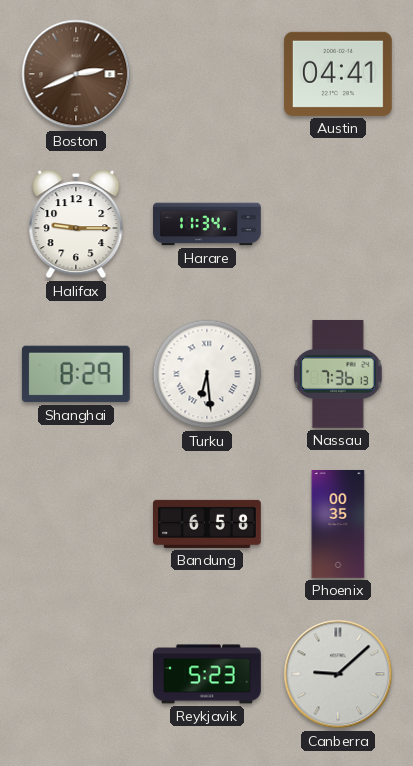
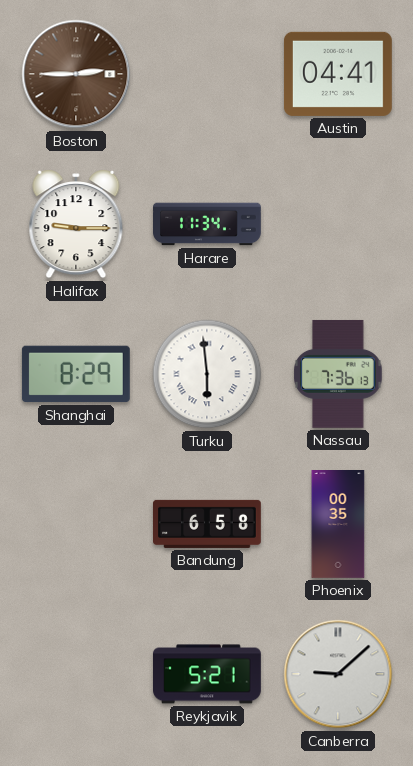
Boston: 2:41 -> 2:45
Turku: 6:29 -> 5:59
Reykjavik: 5:23 -> 5:21
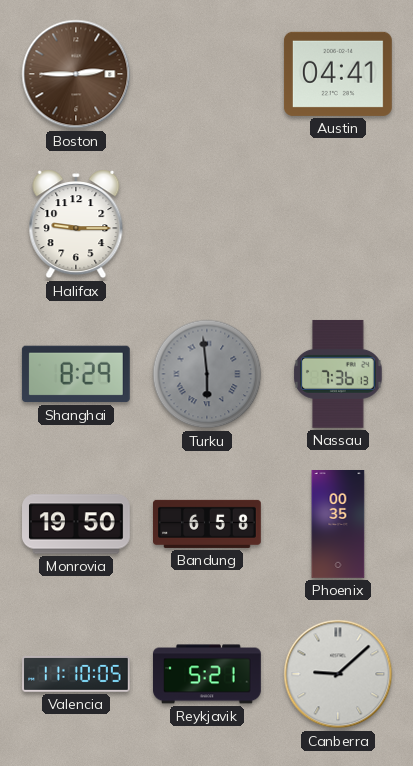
Harare: 11:34 -> none
Turku dial: white -> grey
Monrovia: none -> 19:50
Valencia: none -> 11:10
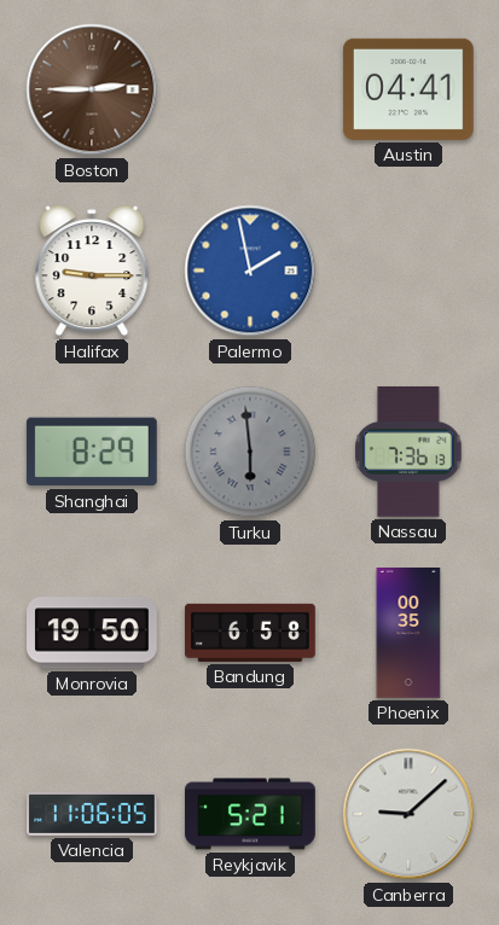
Palermo: none -> 1:58
Valencia: 11:10 -> 11:06
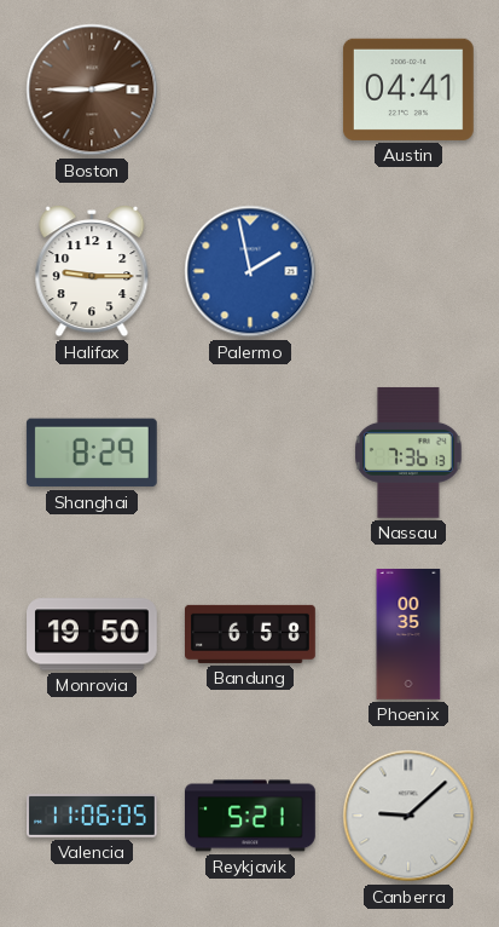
Turku: 5:59 -> none
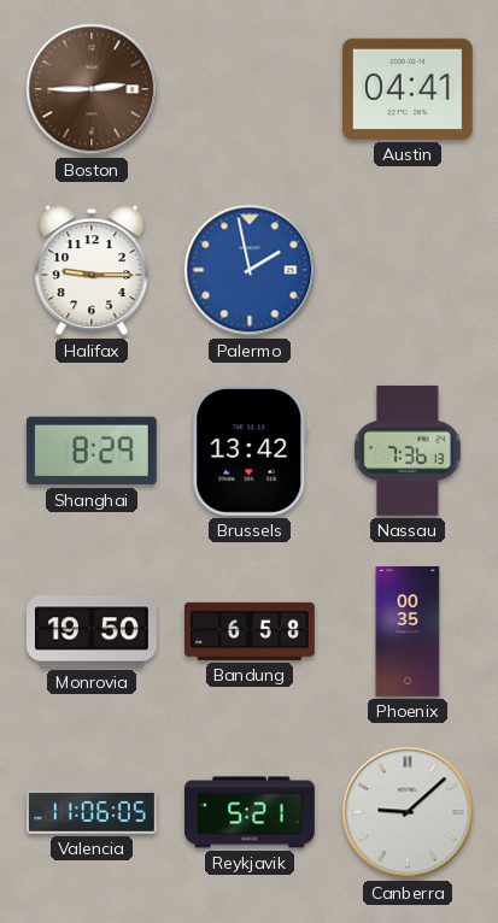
Brussels: none -> 13:42
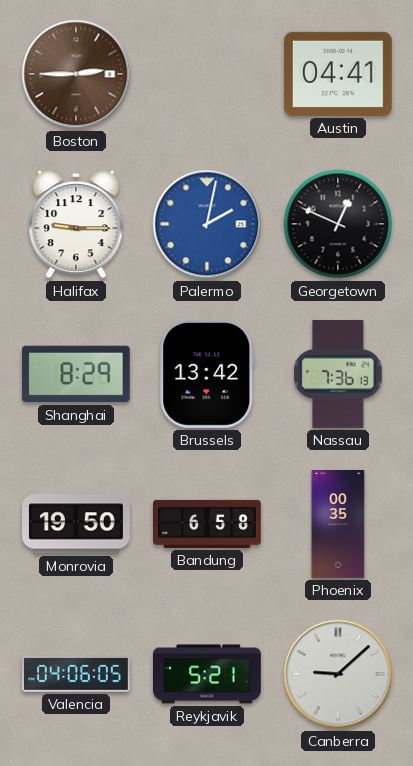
Palermo: 1:58 -> 2:02
Georgetown: none -> 12:49
Valencia: 11:06 -> 04:06
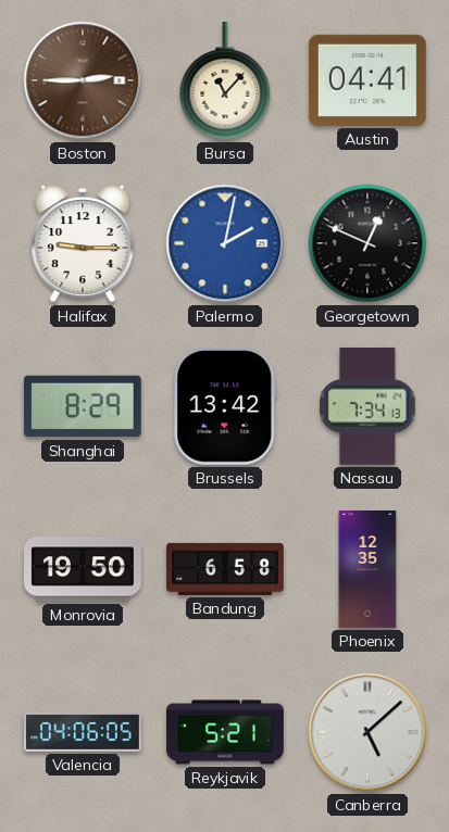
Bursa: none -> 11:07
Nassau: 7:36 -> 7:34
Phoenix: 00:35 -> 12:35
Canberra: 9:08 -> 5:08
